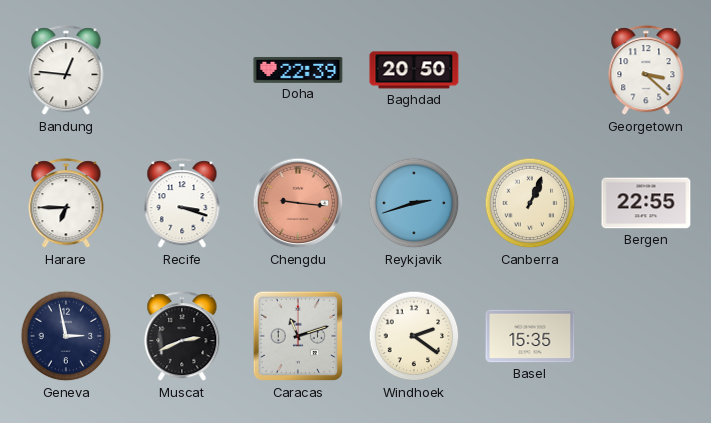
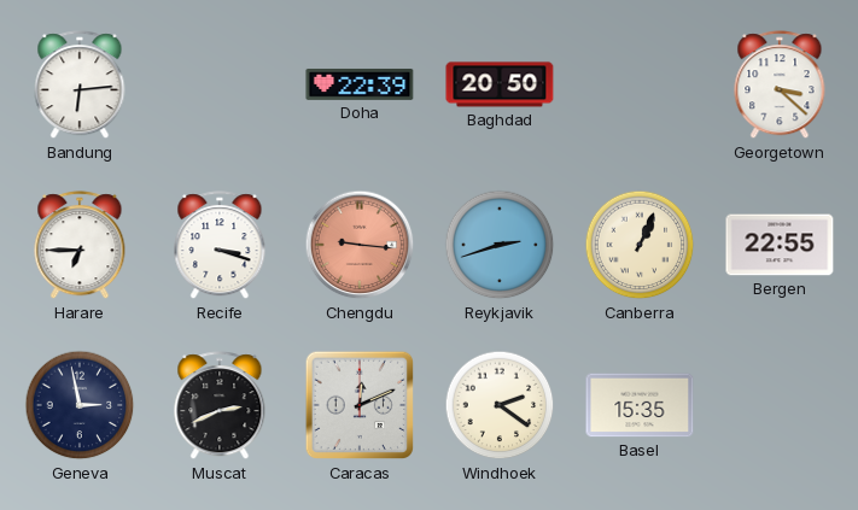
Bandung: 12:46 -> 6:14
Caracas: 11:12 -> 12:11
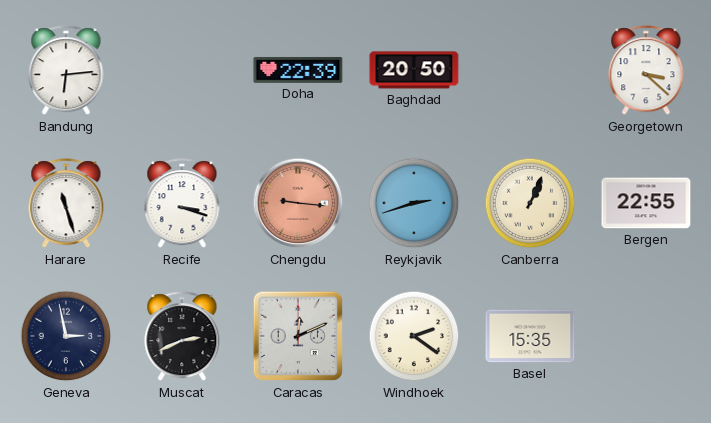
Harare: 6:45 -> 11:27
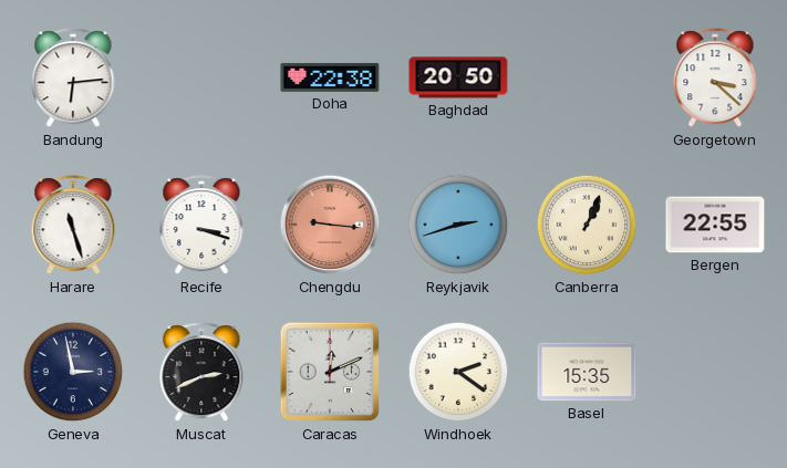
Doha: 22:39 -> 22:38
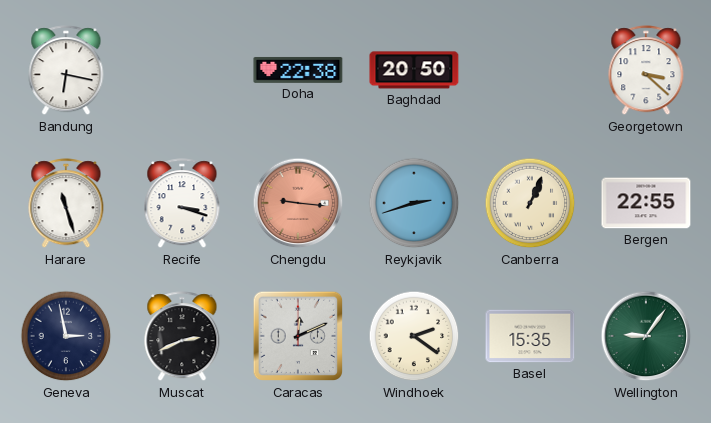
Bandung: 6:14 -> 6:17
Wellington: none -> 9:06
